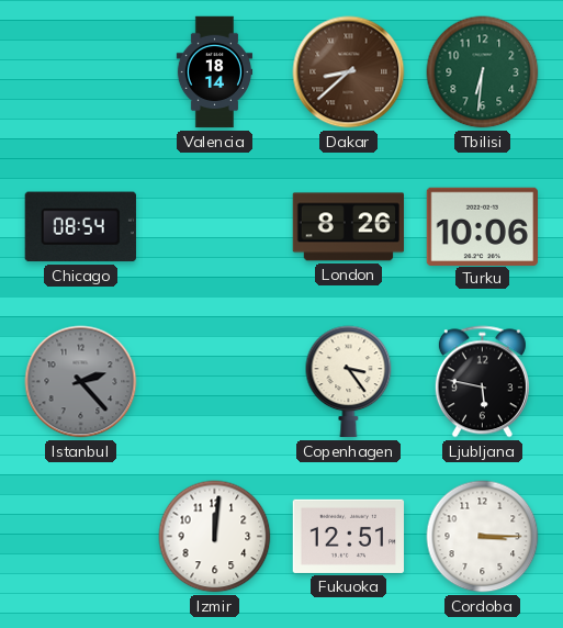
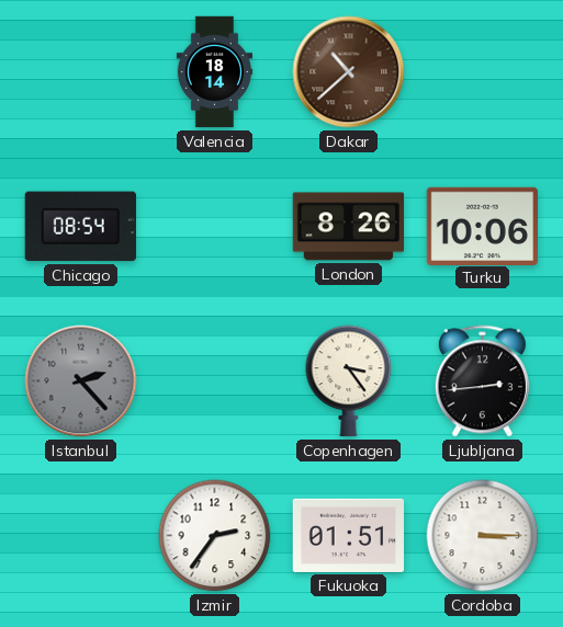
Dakar: 8:38 -> 10:38
Tbilisi: 6:31 -> none
Ljubljana: 5:47 -> 2:44
Izmir: 12:01 -> 2:36
Fukuoka: 12:51 -> 01:51
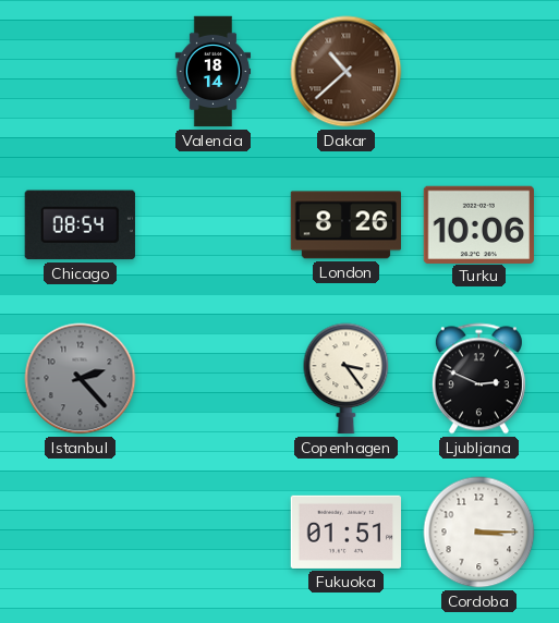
Ljubljana: 2:44 -> 2:49
Izmir: 2:36 -> none
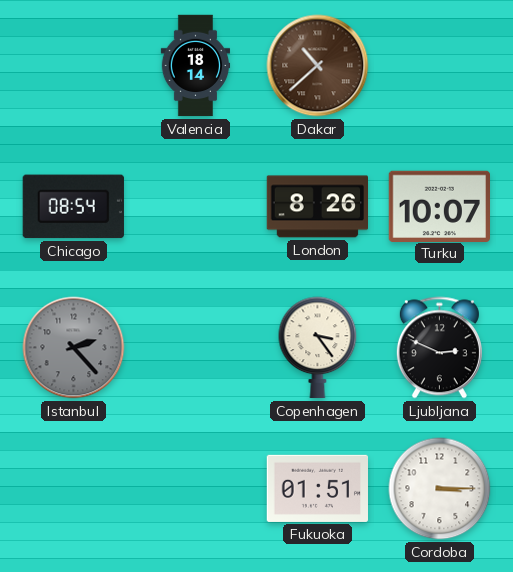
Turku: 10:06 -> 10:07
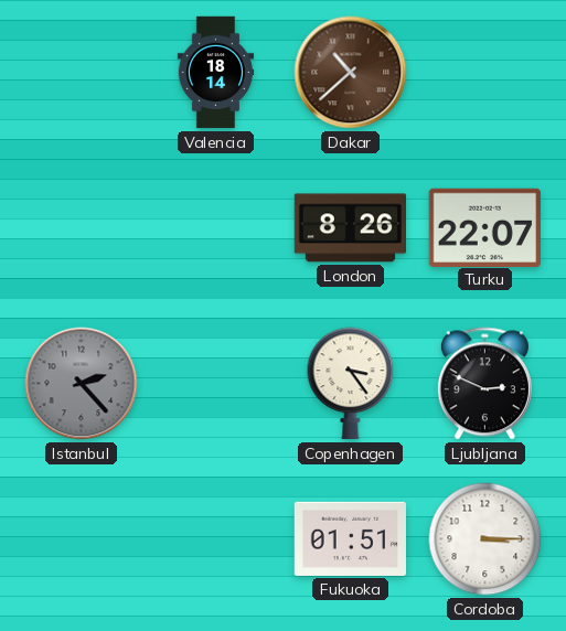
Chicago: 08:54 -> none
Turku: 10:07 -> 22:07
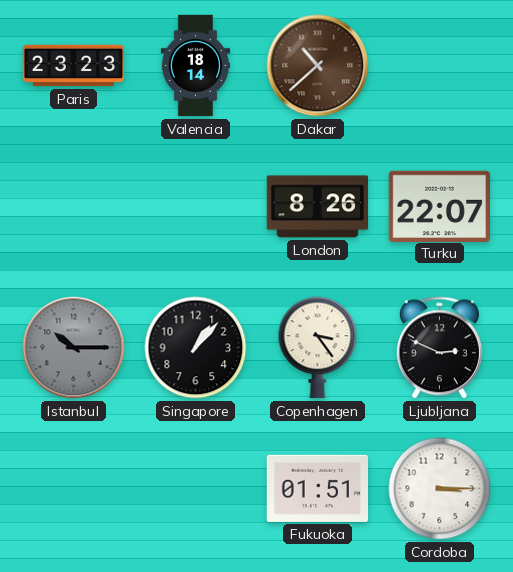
Paris: none -> 23:23
Istanbul: 2:23 -> 10:15
Singapore: none -> 1:07
